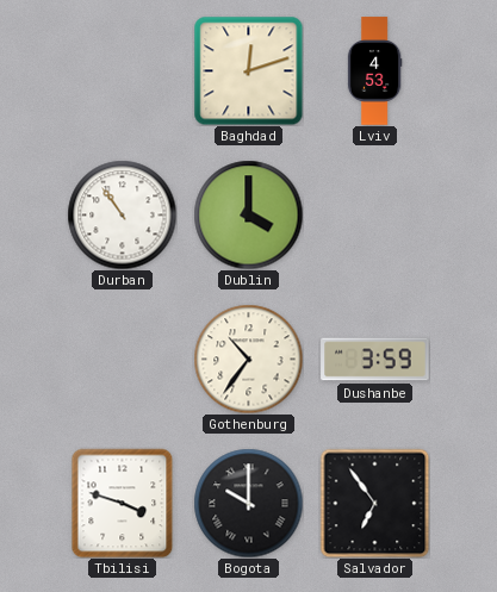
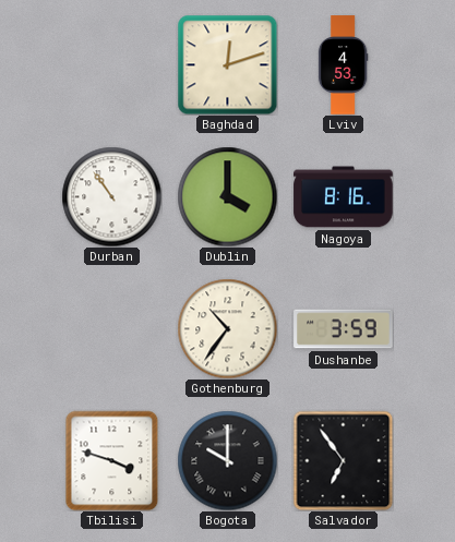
Nagoya: none -> 8:16
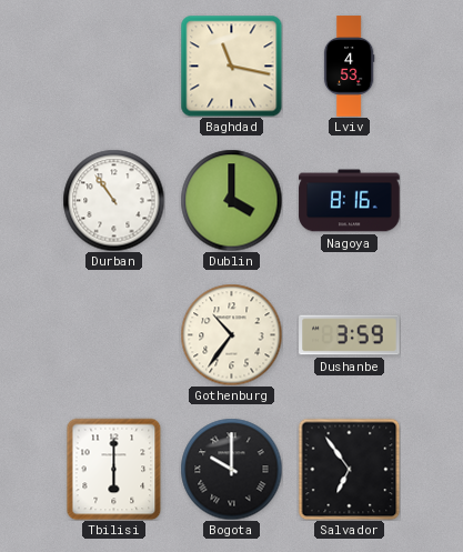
Baghdad: 12:12 -> 11:17
Tbilisi: 3:48 -> 6:00
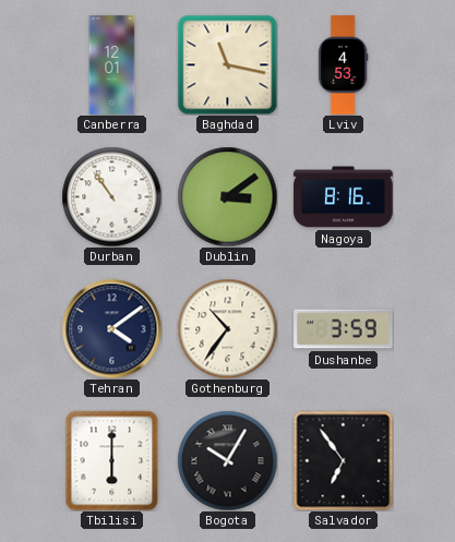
Canberra: none -> 12:01
Dublin: 4:00 -> 3:09
Tehran: none -> 4:09
Bogota: 10:00 -> 10:05
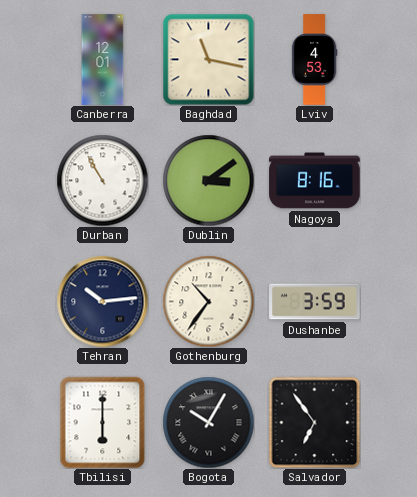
Durban: 10:54 -> 10:55
Tehran: 4:09 -> 10:14
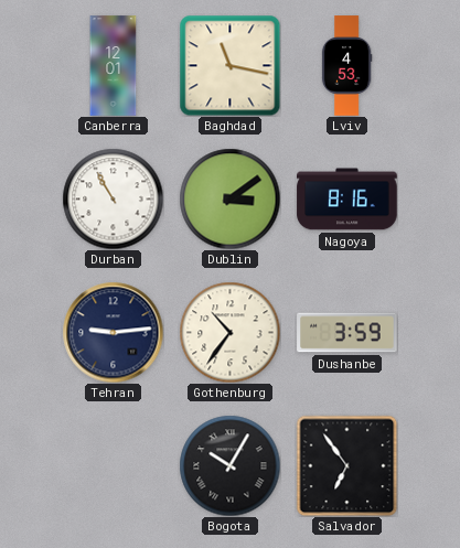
Tehran: 10:14 -> 9:14
Tbilisi: 6:00 -> none
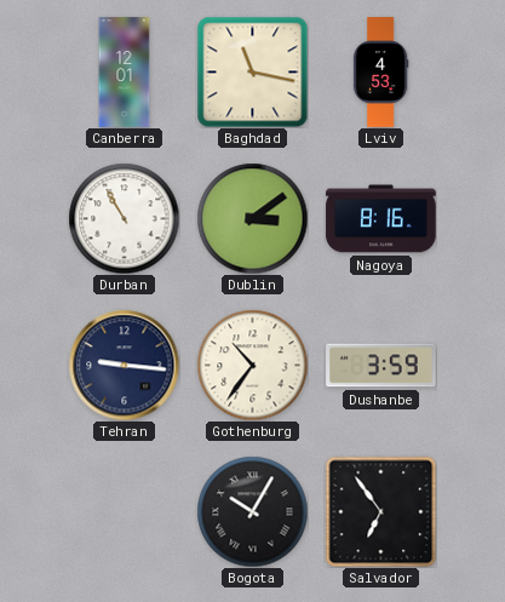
Tehran: 9:14 -> 9:16
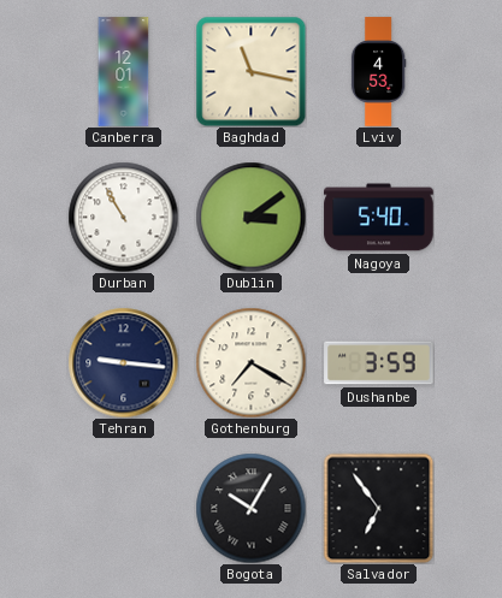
Nagoya: 8:16 -> 5:40
Gothenburg: 10:36 -> 7:20
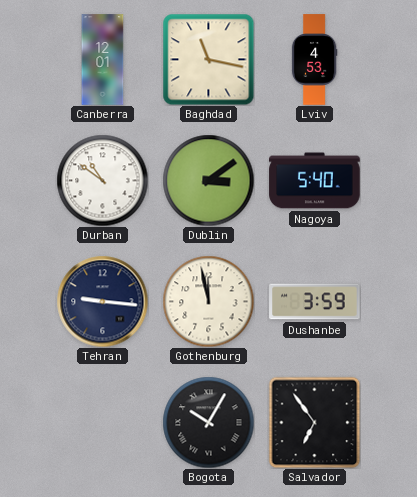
Durban: 10:55 -> 10:51
Gothenburg: 7:20 -> 11:58
